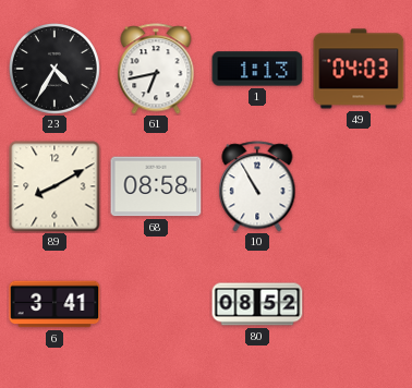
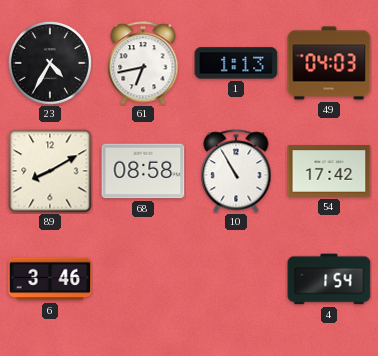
54: none -> 17:42
6: 3:41 -> 3:46
80: 08:52 -> none
4: none -> 1:54
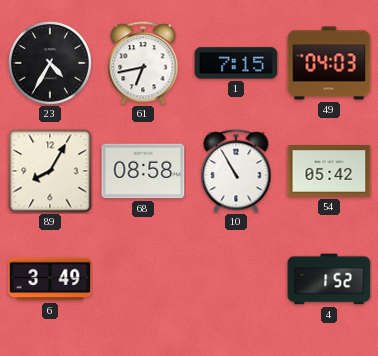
1: 1:13 -> 7:15
89: 8:10 -> 8:05
54: 17:42 -> 05:42
6: 3:46 -> 3:49
4: 1:54 -> 1:52
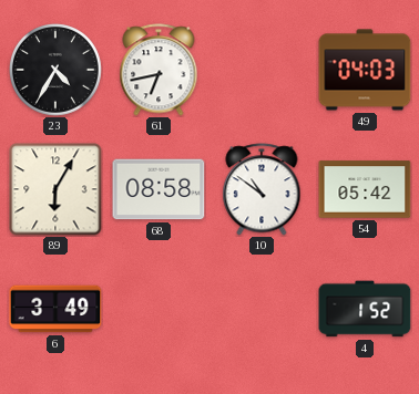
1: 7:15 -> none
89: 8:05 -> 6:05
10: 10:55 -> 10:51
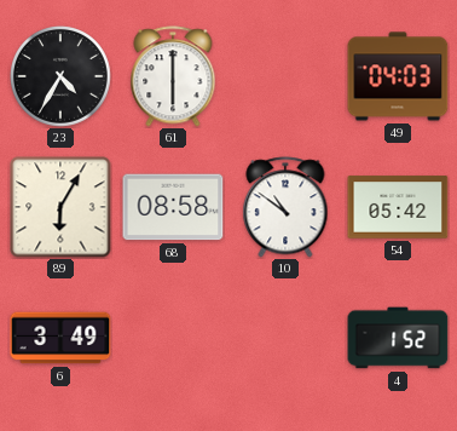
61: 6:43 -> 6:00
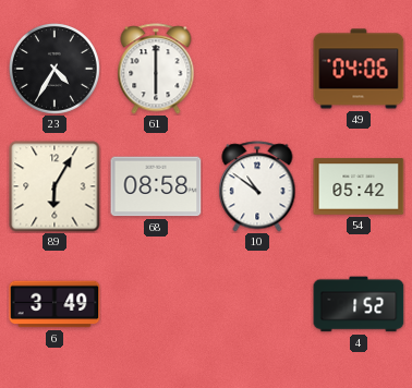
49: 04:03 -> 04:06
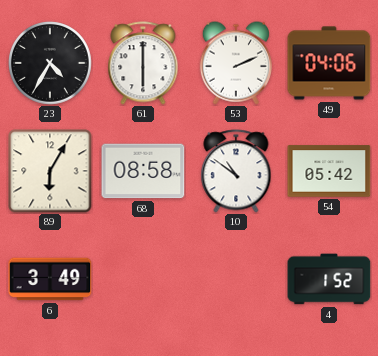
53: none -> 2:11
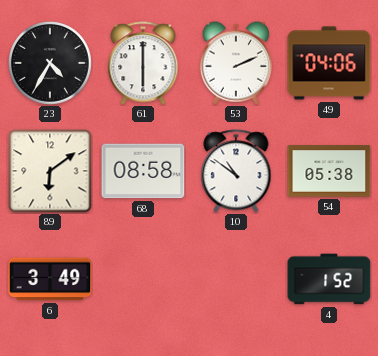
89: 6:05 -> 6:09
54: 05:42 -> 05:38
